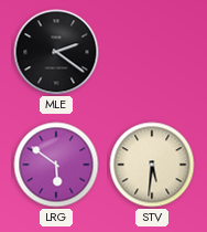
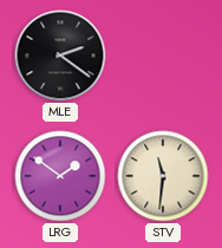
LRG: 5:51 -> 1:51
STV: 5:31 -> 11:31
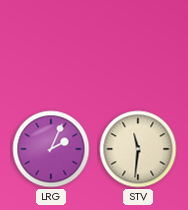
MLE: 2:21 -> none
LRG: 1:51 -> 2:04
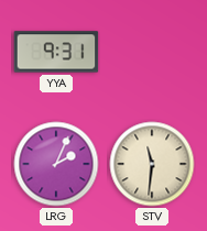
YYA: none -> 9:31
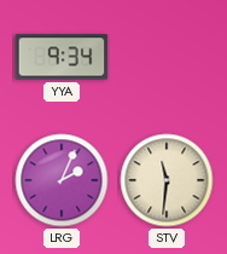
YYA: 9:31 -> 9:34
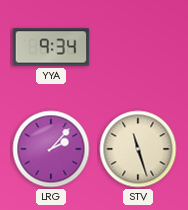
LRG: 2:04 -> 2:07
STV: 11:31 -> 11:27
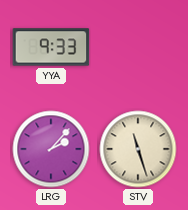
YYA: 9:34 -> 9:33
